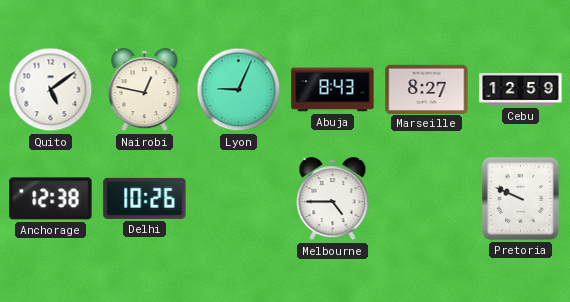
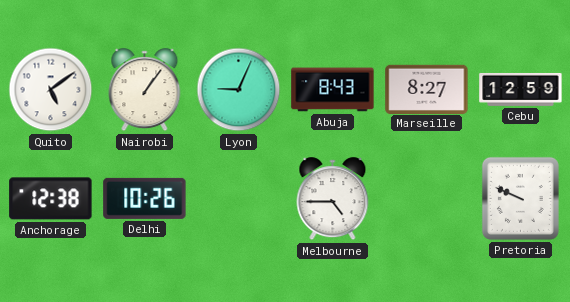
Nairobi: 12:47 -> 1:06
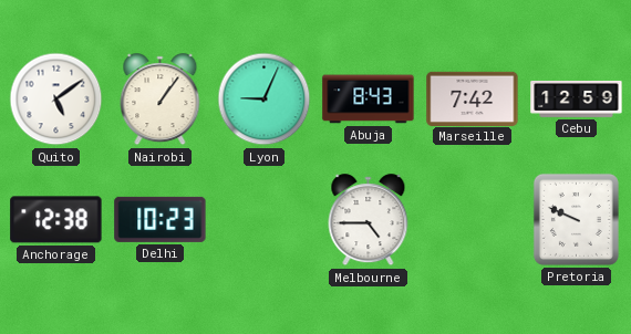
Marseille: 8:27 -> 7:42
Delhi: 10:26 -> 10:23
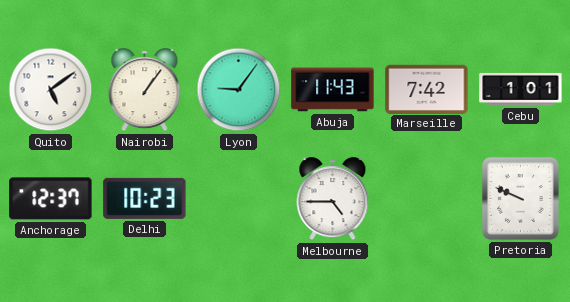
Lyon: 9:04 -> 9:06
Abuja: 8:43 -> 11:43
Cebu: 12:59 -> 1:01
Anchorage: 12:38 -> 12:37
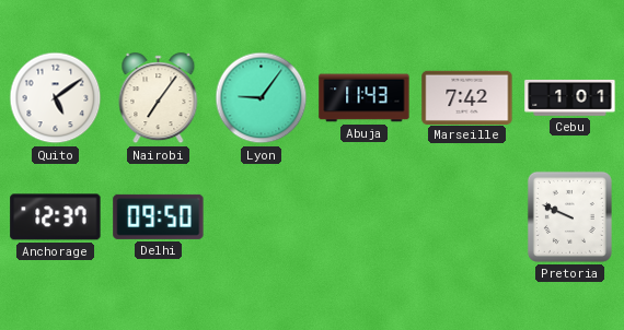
Nairobi: 1:06 -> 7:06
Delhi: 10:23 -> 09:50
Melbourne: 4:45 -> none
